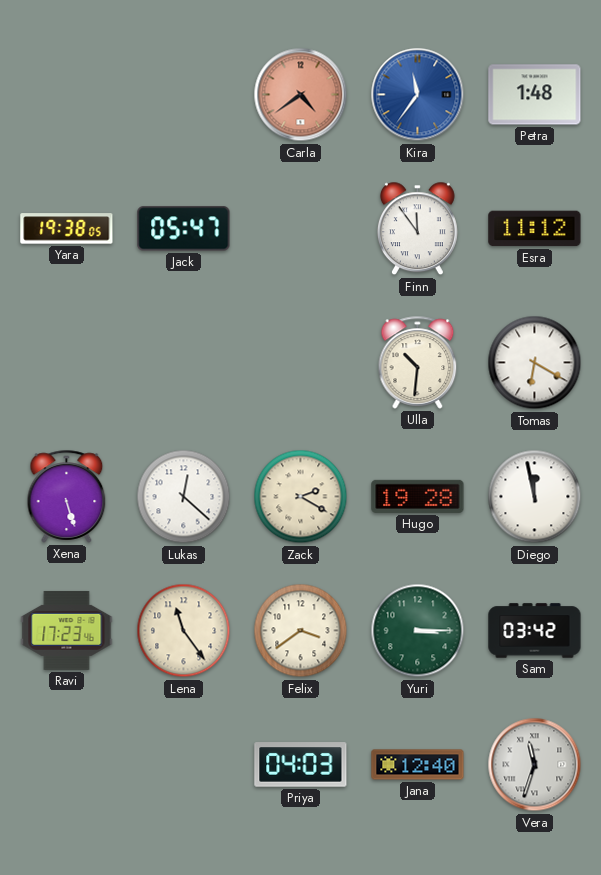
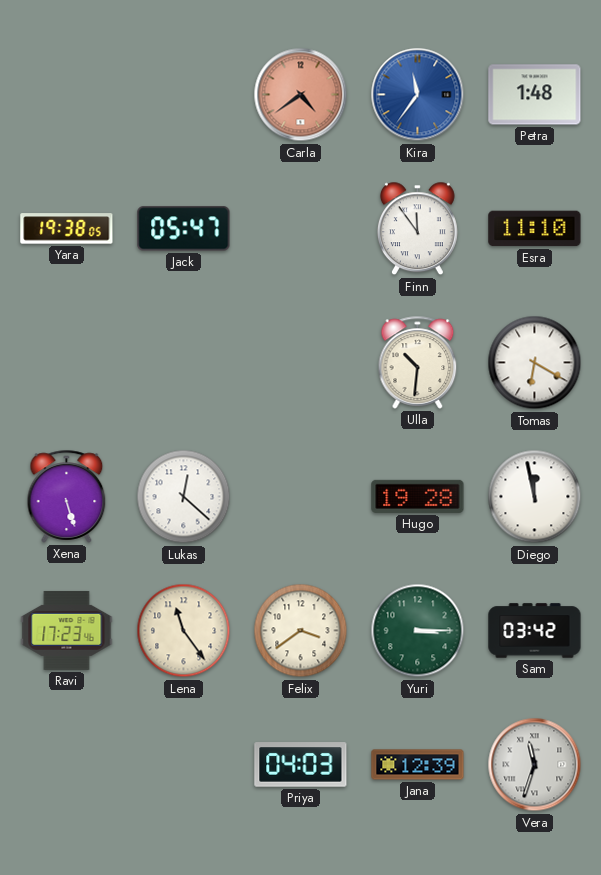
Esra: 11:12 -> 11:10
Zack: 2:20 -> none
Jana: 12:40 -> 12:39
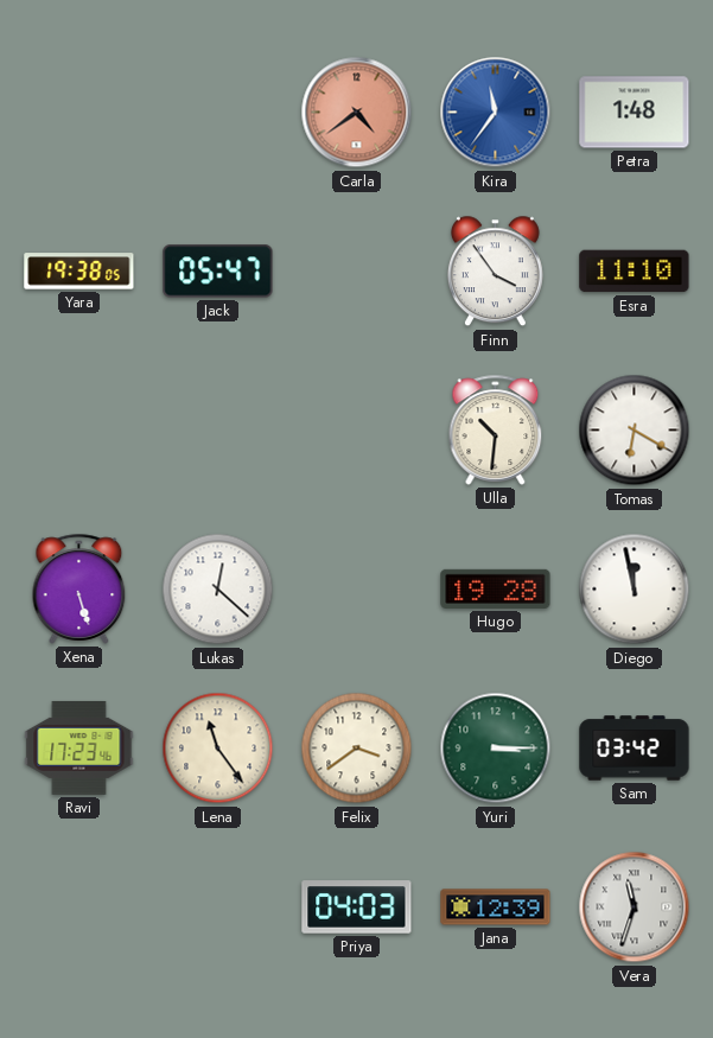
Finn: 11:54 -> 3:54
